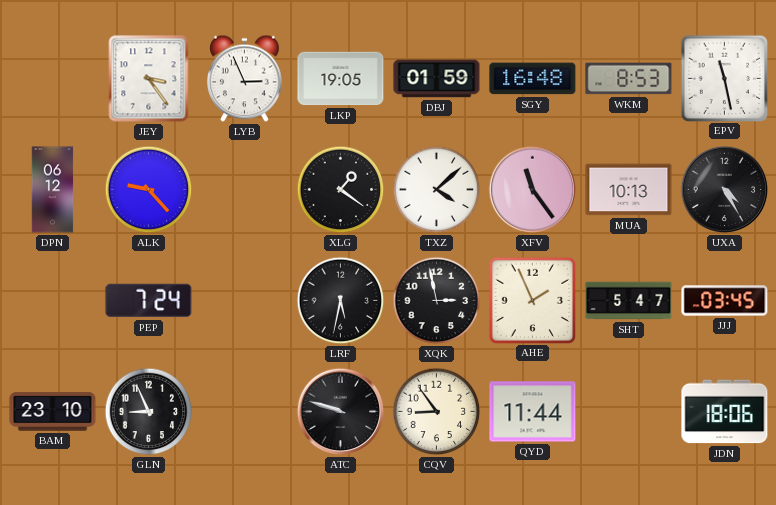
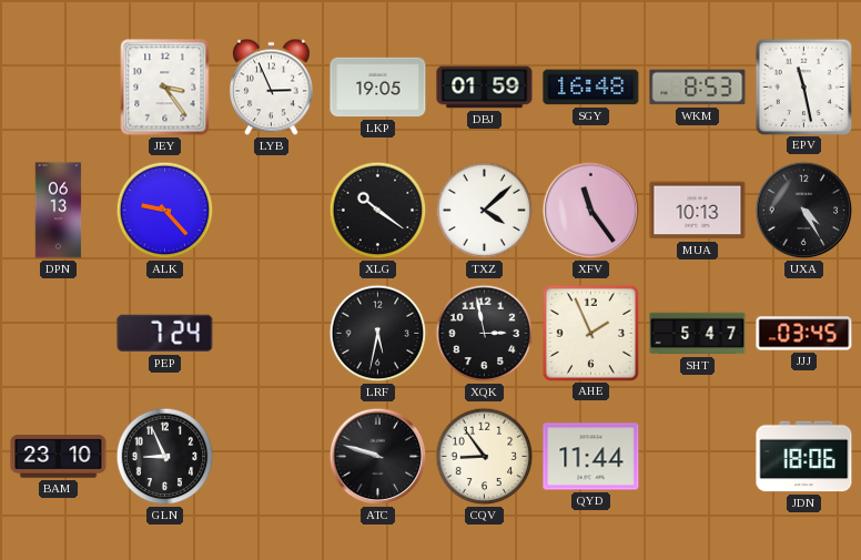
DPN: 06:12 -> 06:13
XLG: 1:21 -> 10:21
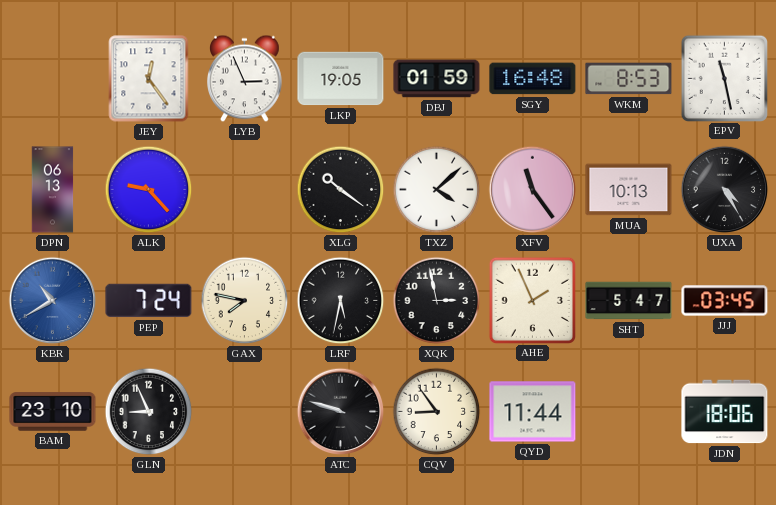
JEY: 3:24 -> 12:24
KBR: none -> 10:40
GAX: none -> 7:47
